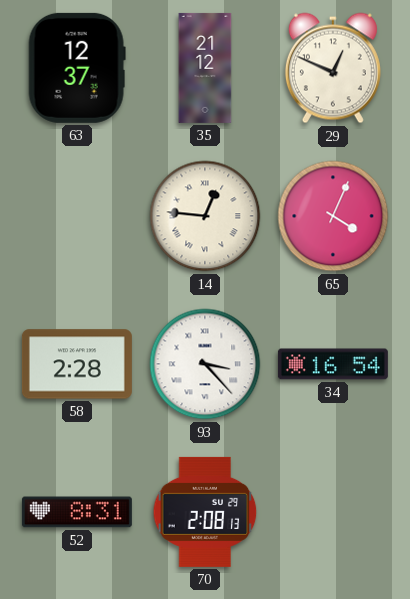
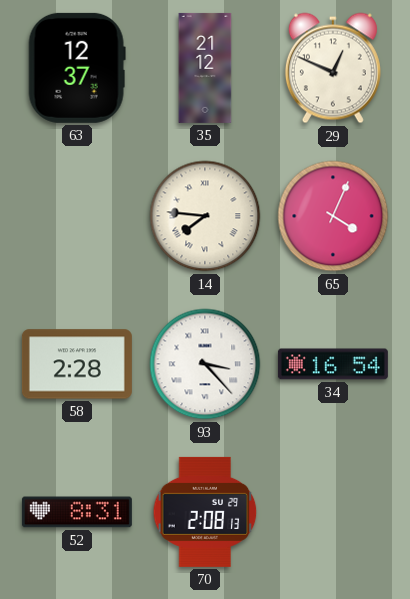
14: 12:46 -> 7:46
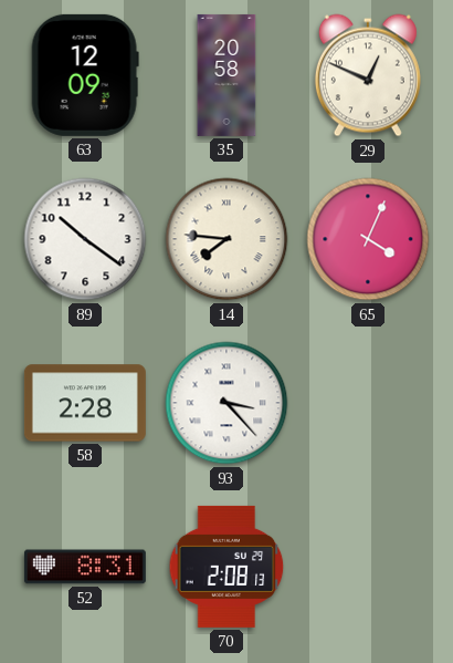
63: 12:37 -> 12:09
35: 21:12 -> 20:58
89: none -> 10:21
34: 16:54 -> none
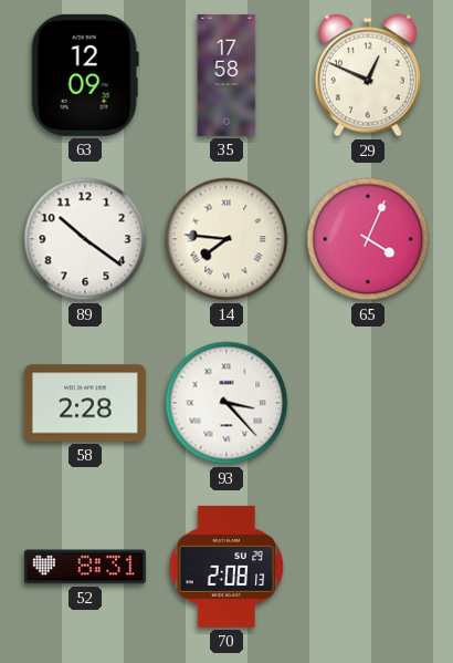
35: 20:58 -> 17:58
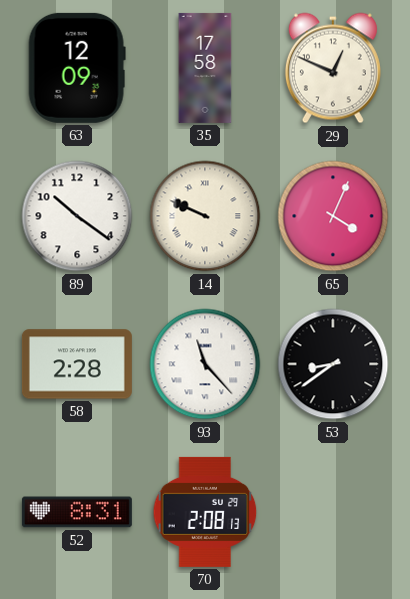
14: 7:46 -> 9:49
93: 3:23 -> 11:23
53: none -> 8:39
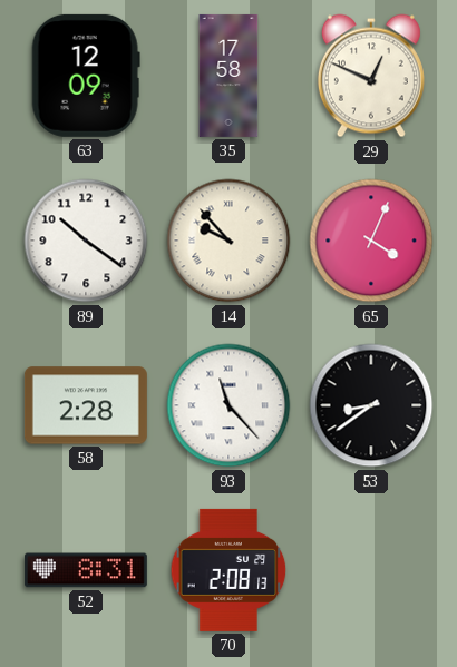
14: 9:49 -> 9:53
